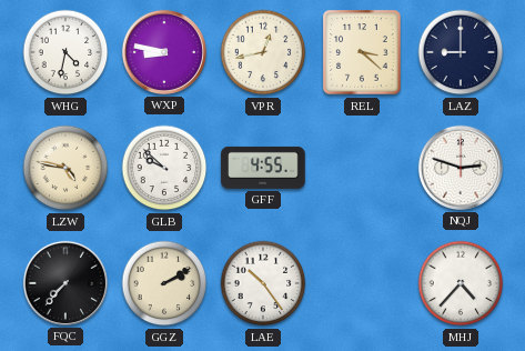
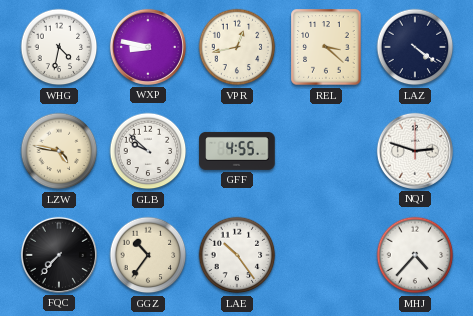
LAZ: 9:00 -> 4:21
GGZ: 2:10 -> 10:36
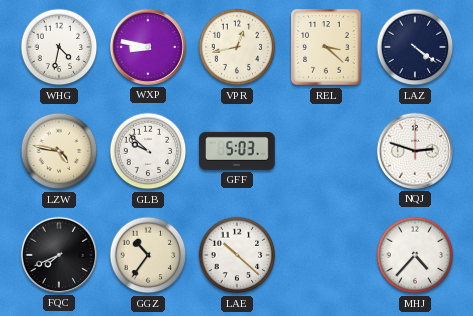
GFF: 4:55 -> 5:03
FQC: 7:37 -> 7:41
LAE: 10:24 -> 10:22
